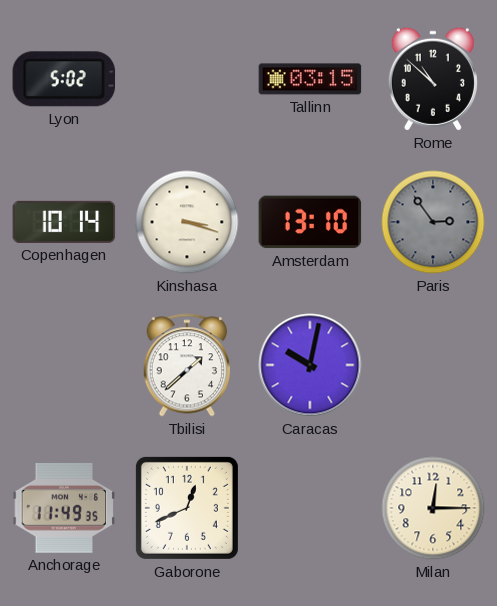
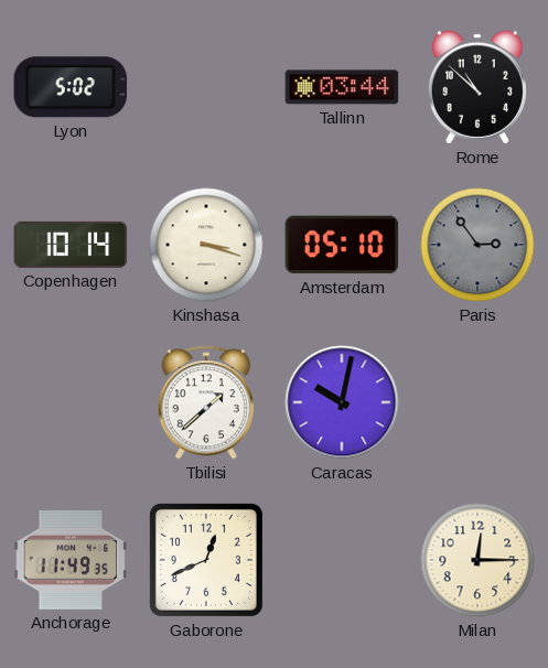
Tallinn: 03:15 -> 03:44
Amsterdam: 13:10 -> 05:10
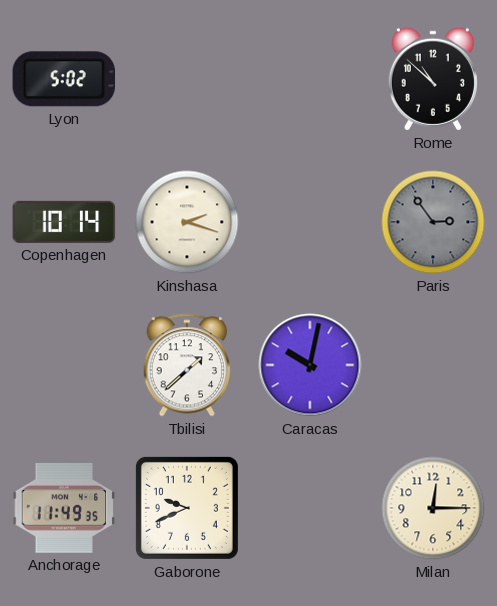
Tallinn: 03:44 -> none
Kinshasa: 3:18 -> 2:18
Amsterdam: 05:10 -> none
Gaborone: 12:41 -> 9:41
